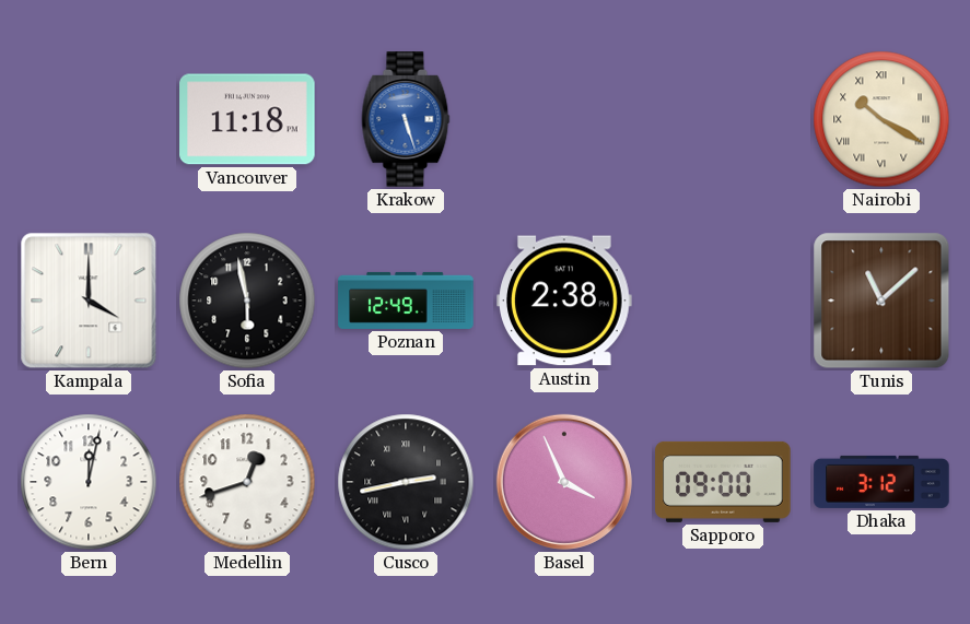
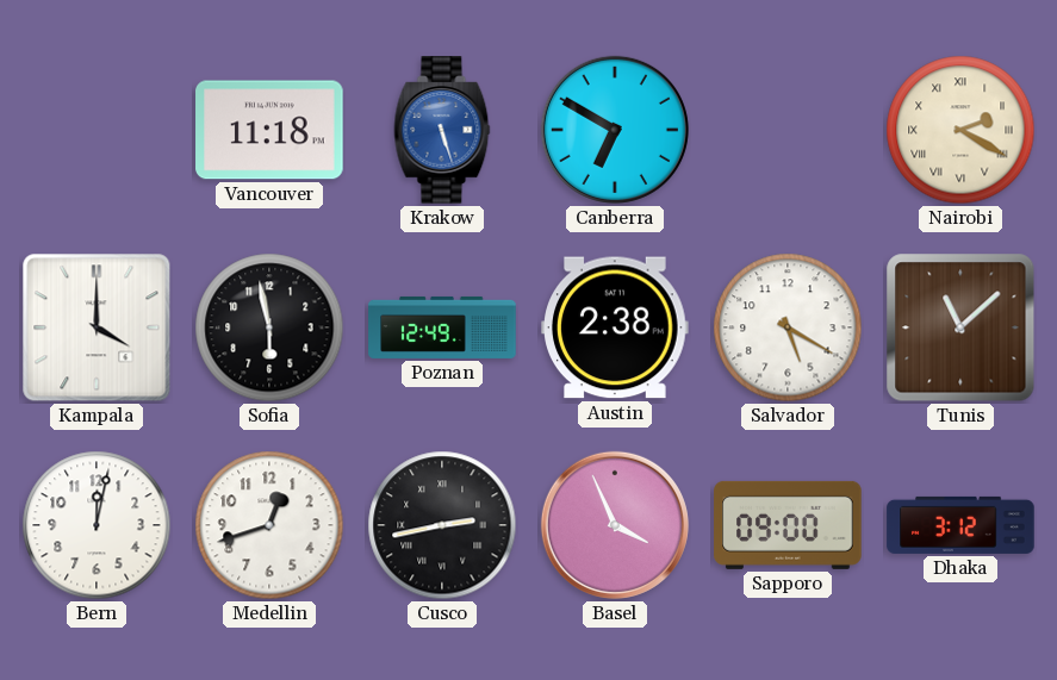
Canberra: none -> 6:50
Nairobi: 10:20 -> 2:20
Salvador: none -> 5:20
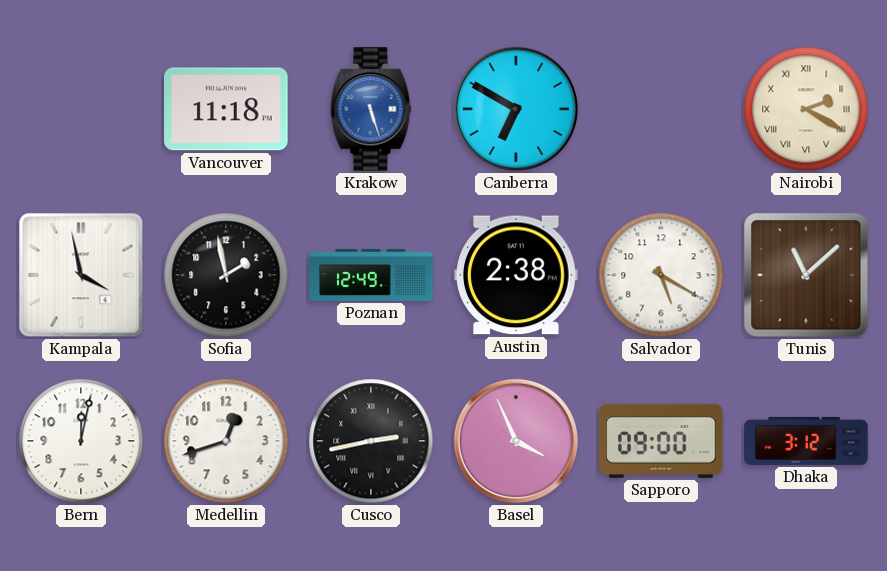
Kampala: 4:00 -> 3:58
Sofia: 5:58 -> 1:58
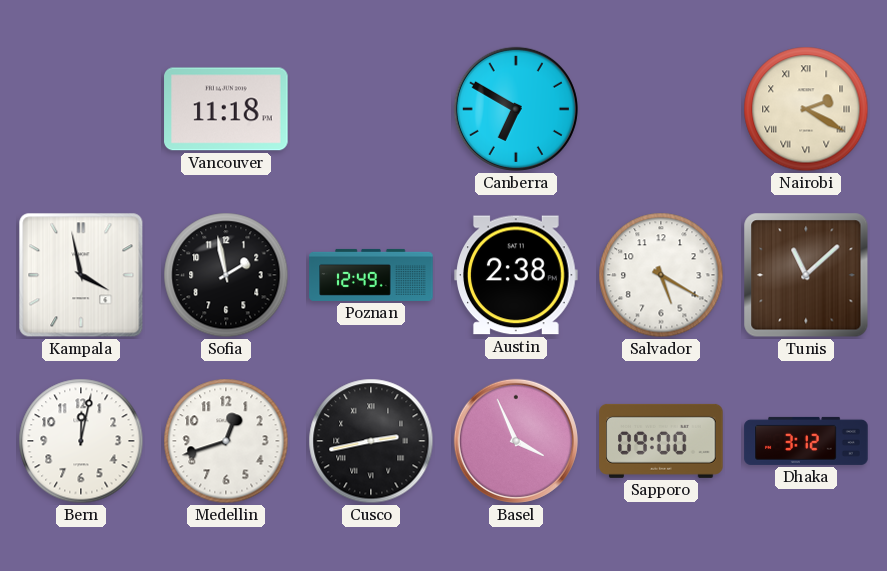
Krakow: 5:27 -> none
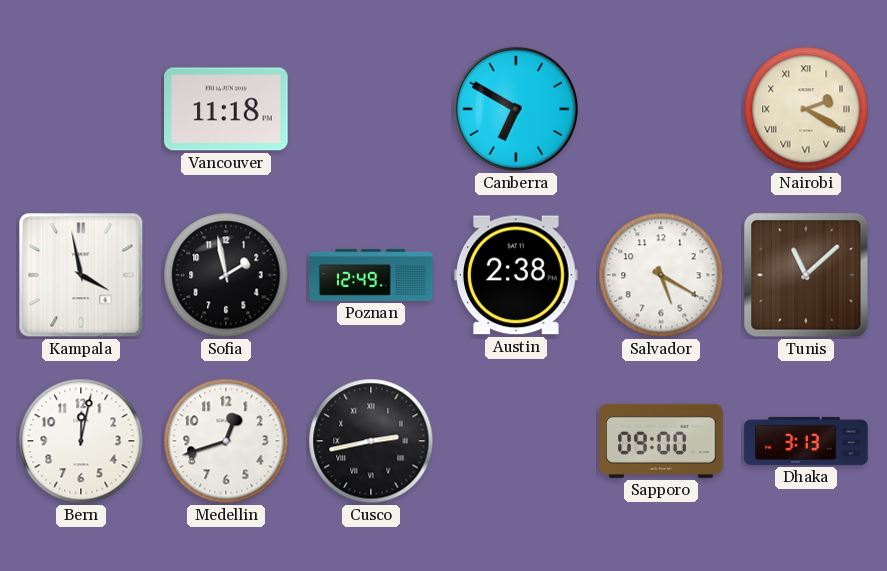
Basel: 3:56 -> none
Dhaka: 3:12 -> 3:13
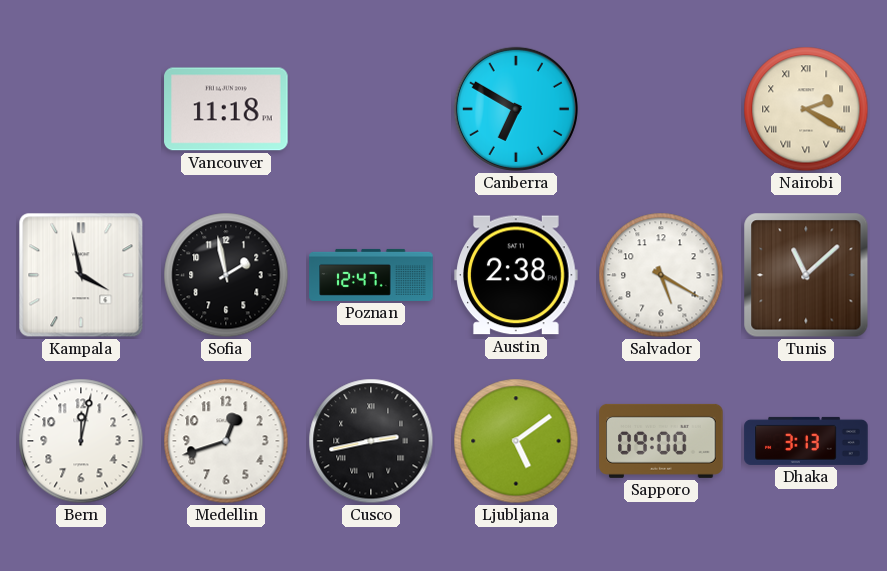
Poznan: 12:49 -> 12:47
Ljubljana: none -> 5:09
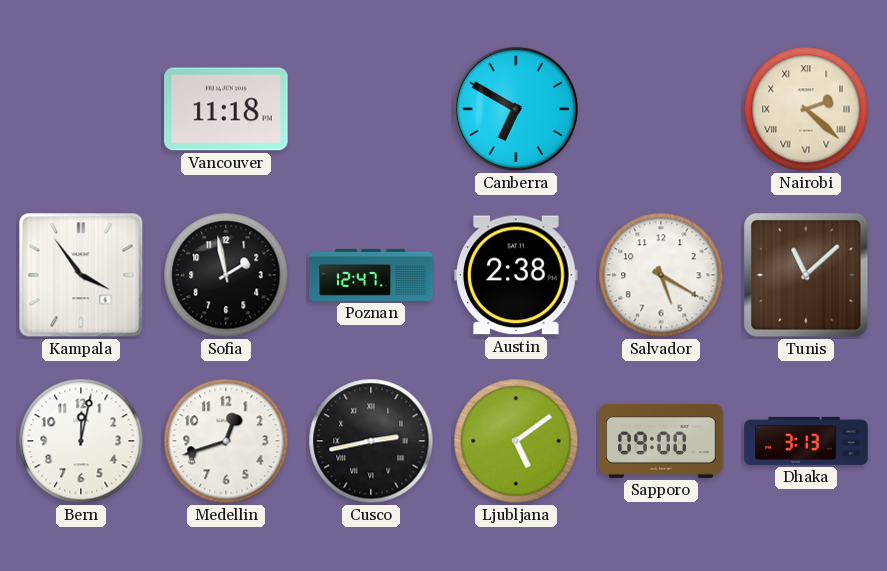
Nairobi: 2:20 -> 2:22
Kampala: 3:58 -> 3:54
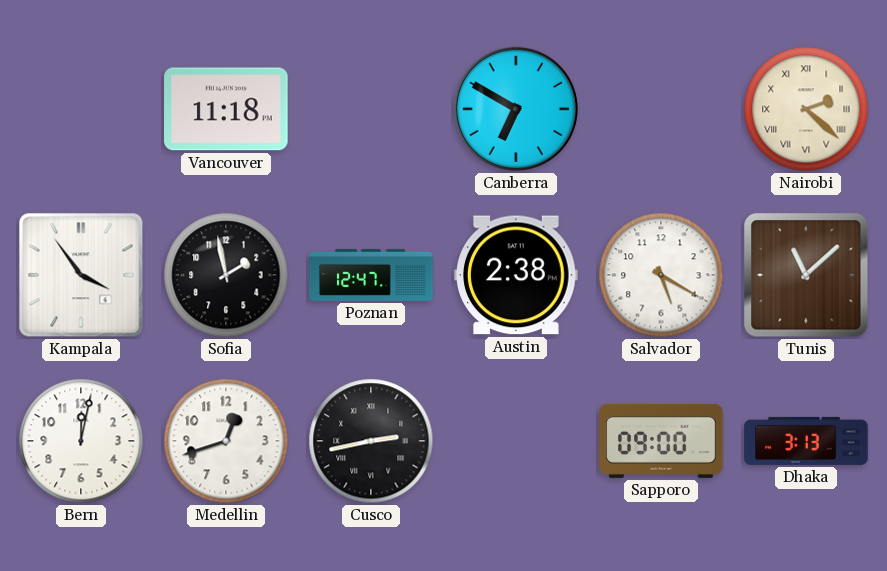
Ljubljana: 5:09 -> none
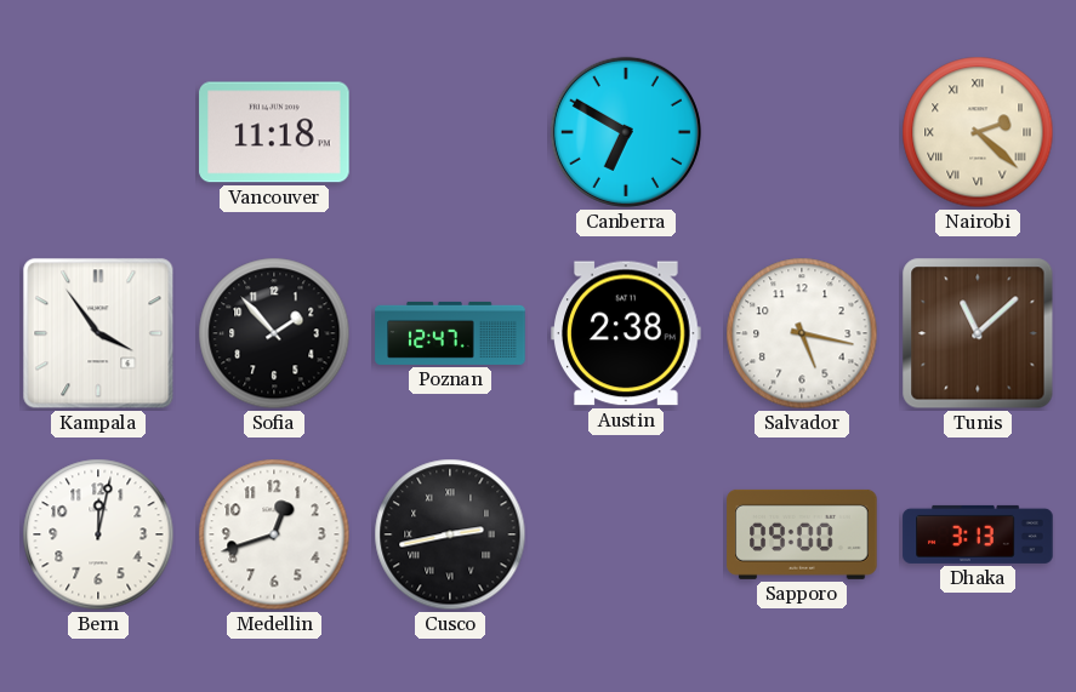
Sofia: 1:58 -> 1:53
Salvador: 5:20 -> 5:17
